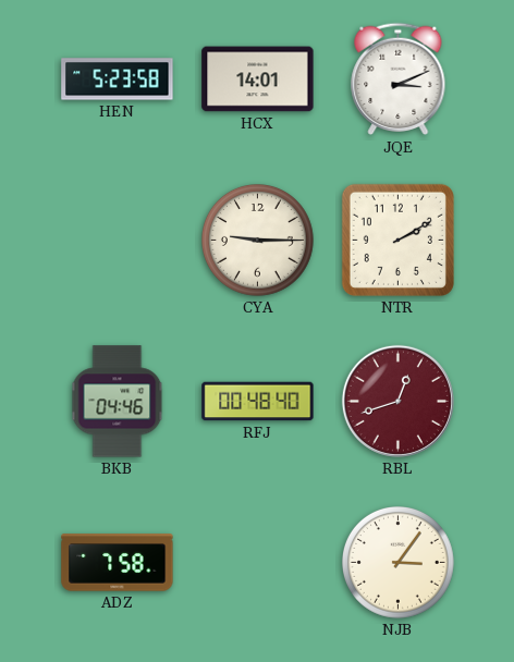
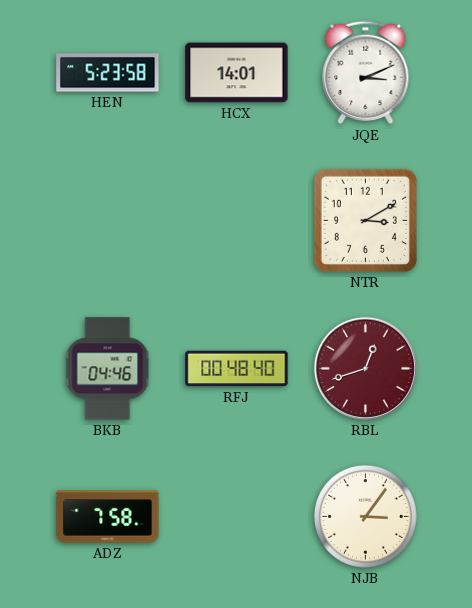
CYA: 9:15 -> none
NTR: 2:10 -> 3:10
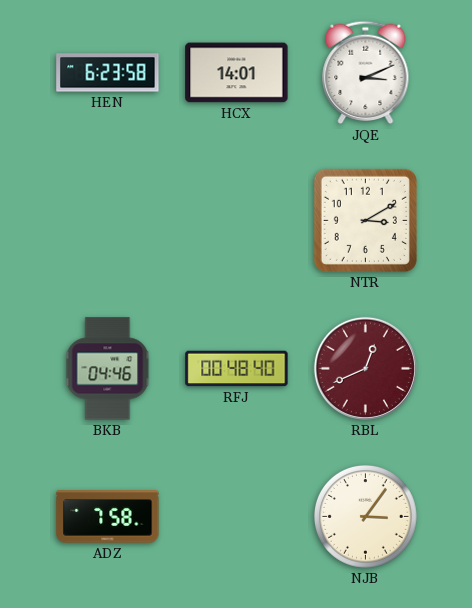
HEN: 5:23 -> 6:23
RBL: 12:42 -> 12:41
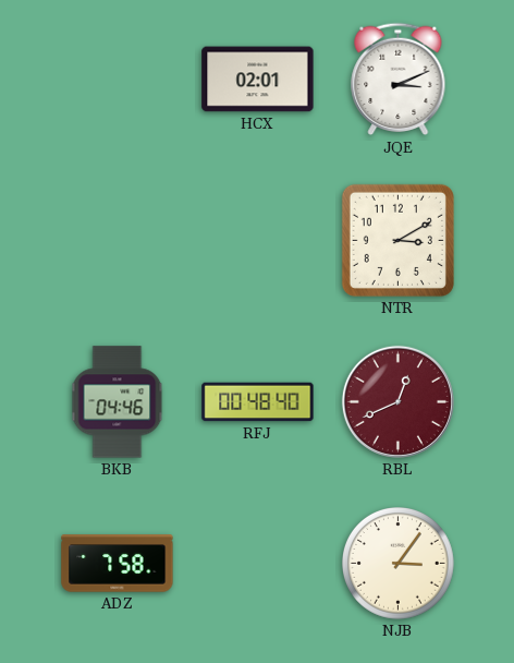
HEN: 6:23 -> none
HCX: 14:01 -> 02:01
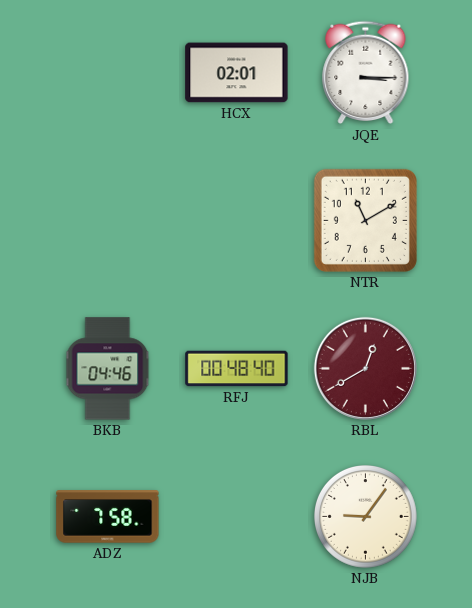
JQE: 3:11 -> 3:15
NTR: 3:10 -> 11:10
RBL: 12:41 -> 12:40
NJB: 3:06 -> 9:06
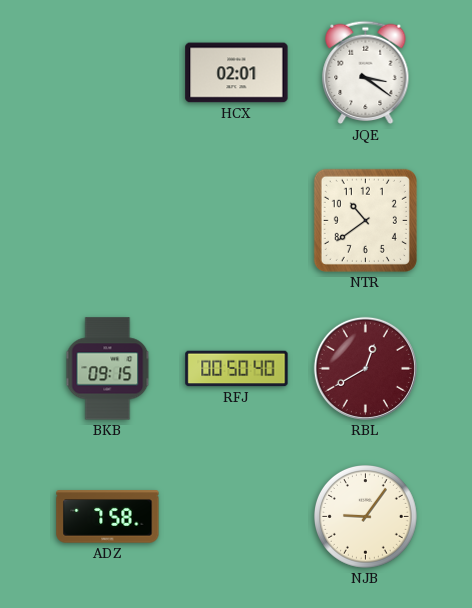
JQE: 3:15 -> 3:21
NTR: 11:10 -> 10:39
BKB: 04:46 -> 09:15
RFJ: 00:48 -> 00:50
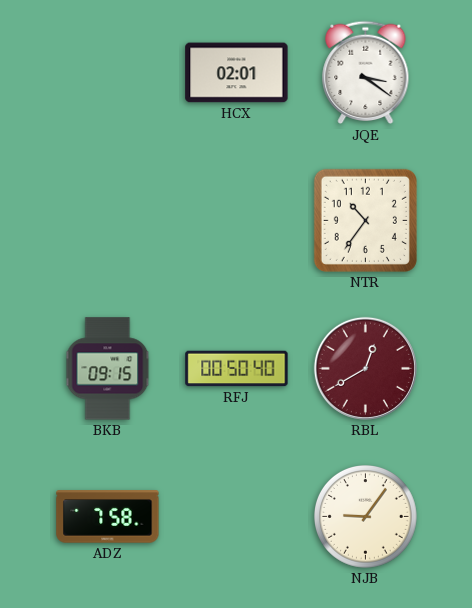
NTR: 10:39 -> 10:36
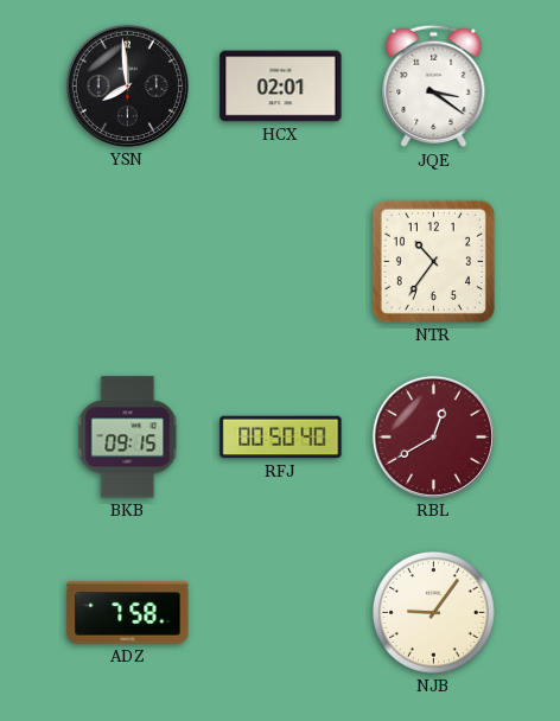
YSN: none -> 7:59
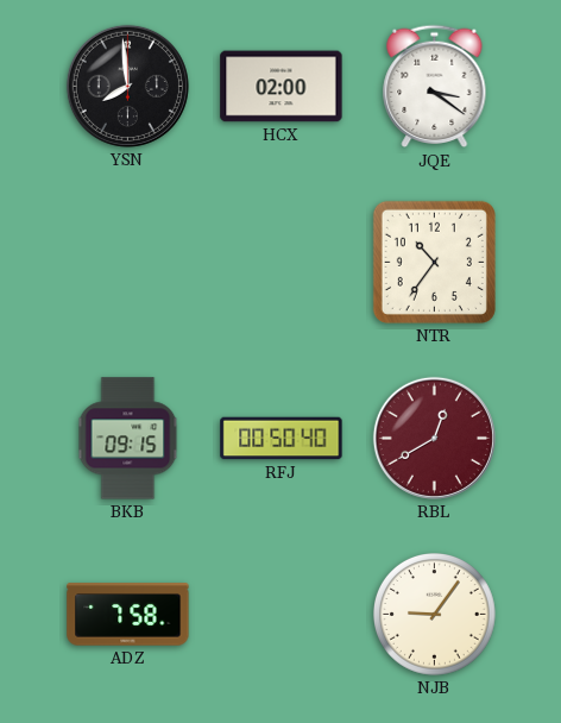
HCX: 02:01 -> 02:00
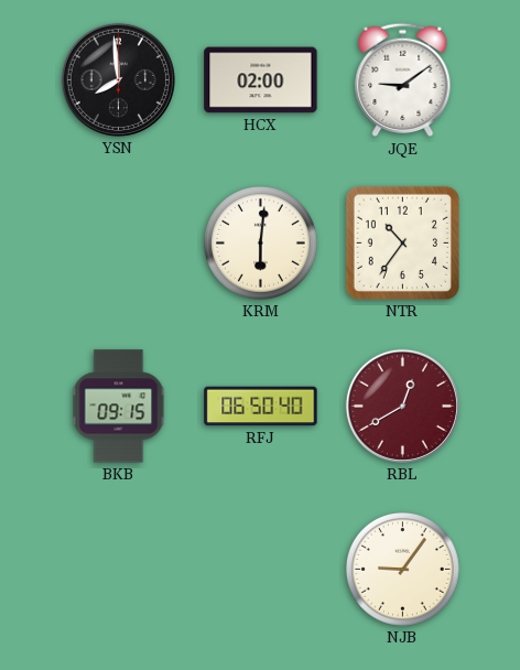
JQE: 3:21 -> 9:09
KRM: none -> 6:01
RFJ: 00:50 -> 06:50
ADZ: 7:58 -> none
